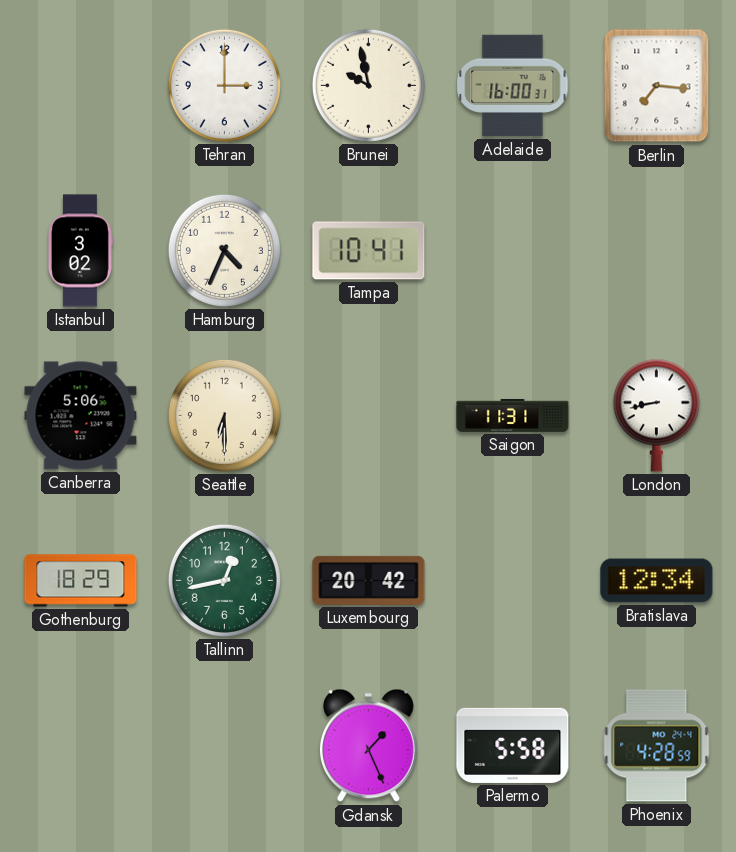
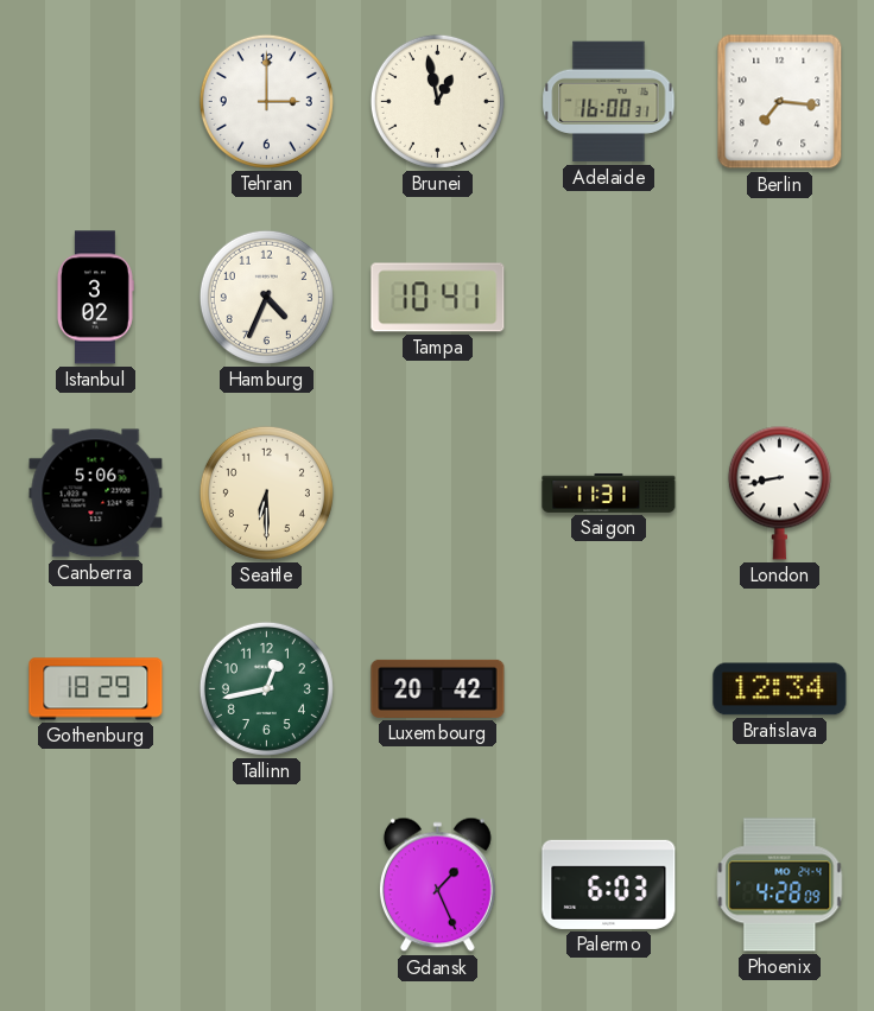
Brunei: 9:58 -> 12:58
Palermo: 5:58 -> 6:03
Phoenix: 4:28:59 -> 4:28:09
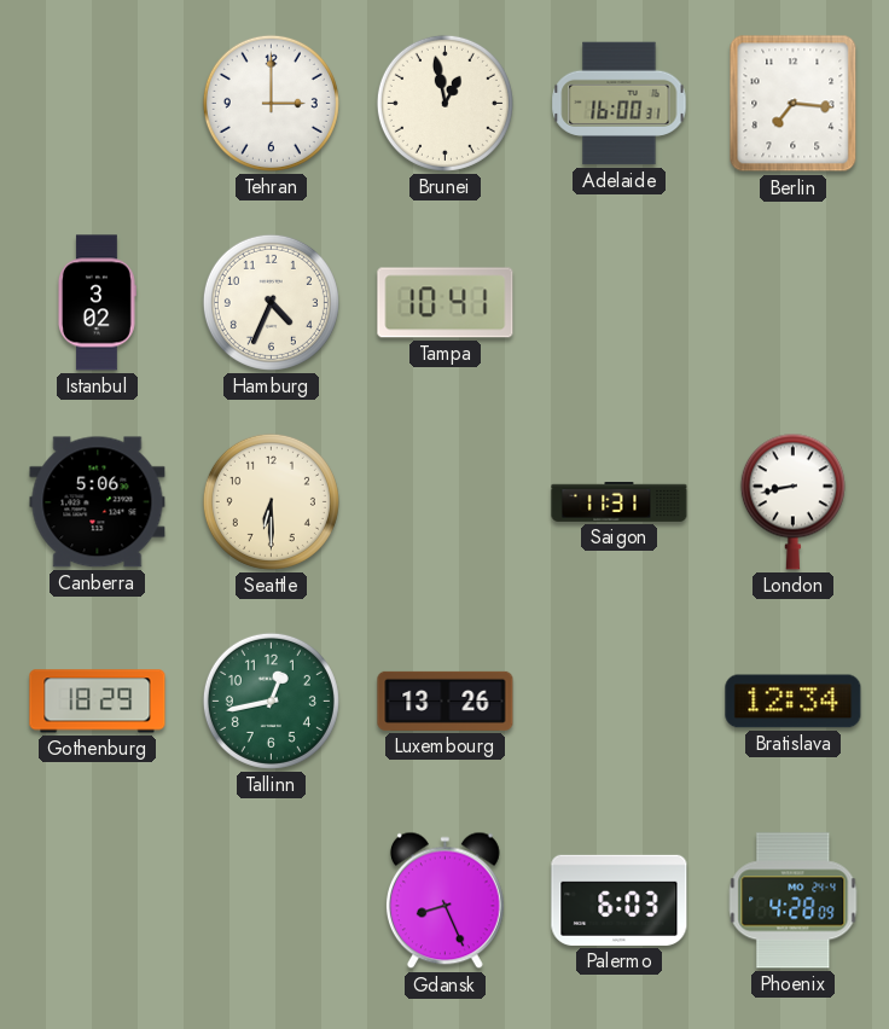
Luxembourg: 20:42 -> 13:26
Gdansk: 1:26 -> 8:26
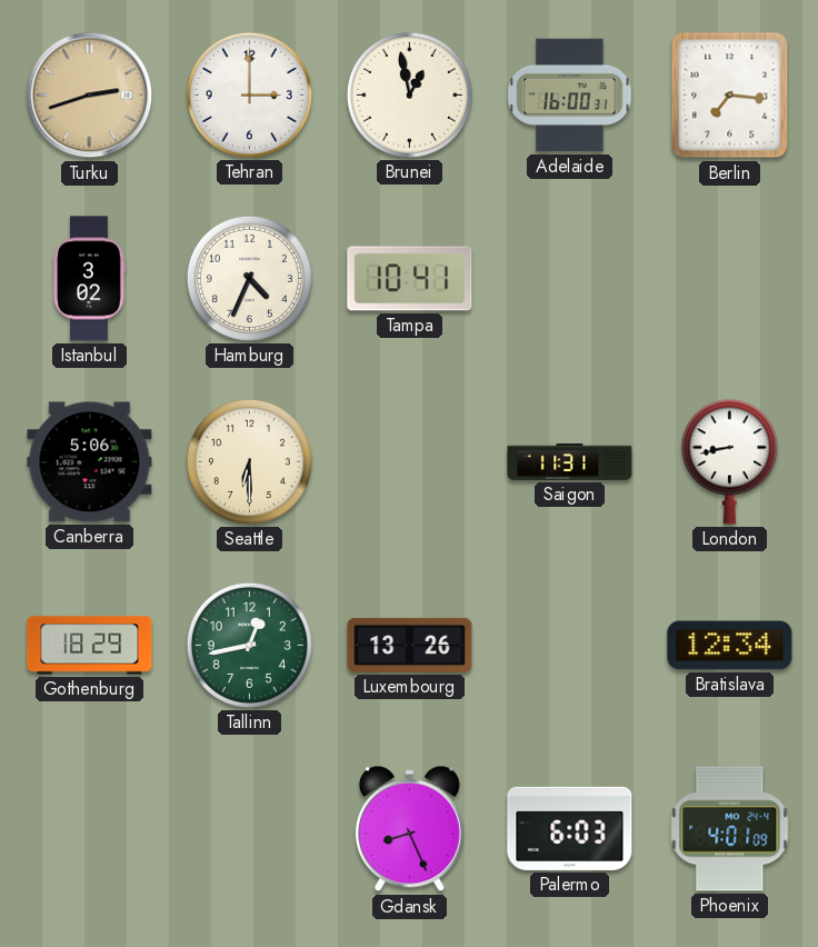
Turku: none -> 2:42
Phoenix: 4:28 -> 4:01
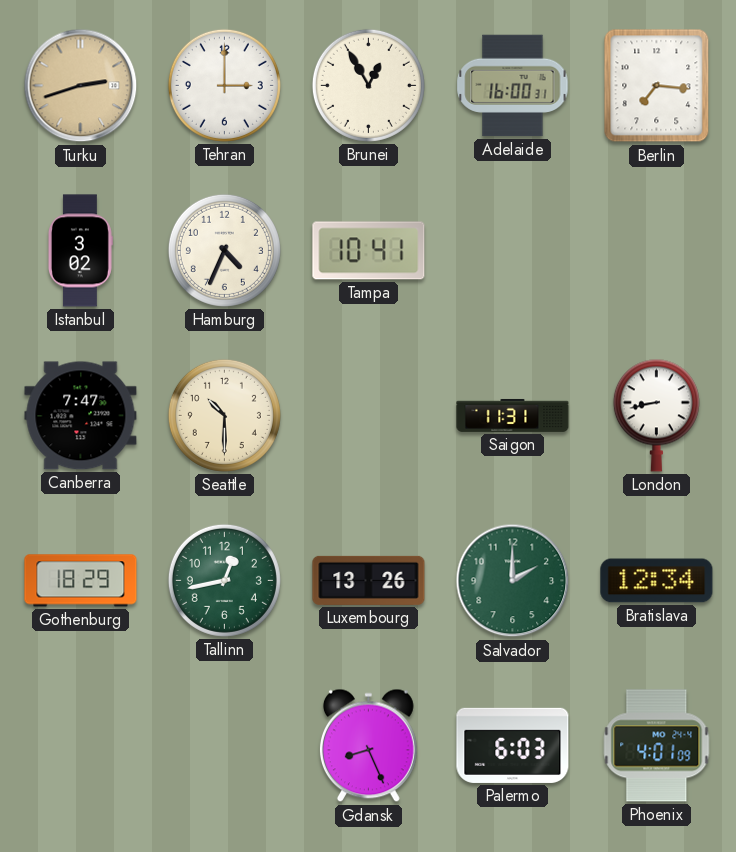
Brunei: 12:58 -> 12:55
Canberra: 5:06 -> 7:47
Seattle: 6:30 -> 10:30
Salvador: none -> 2:00
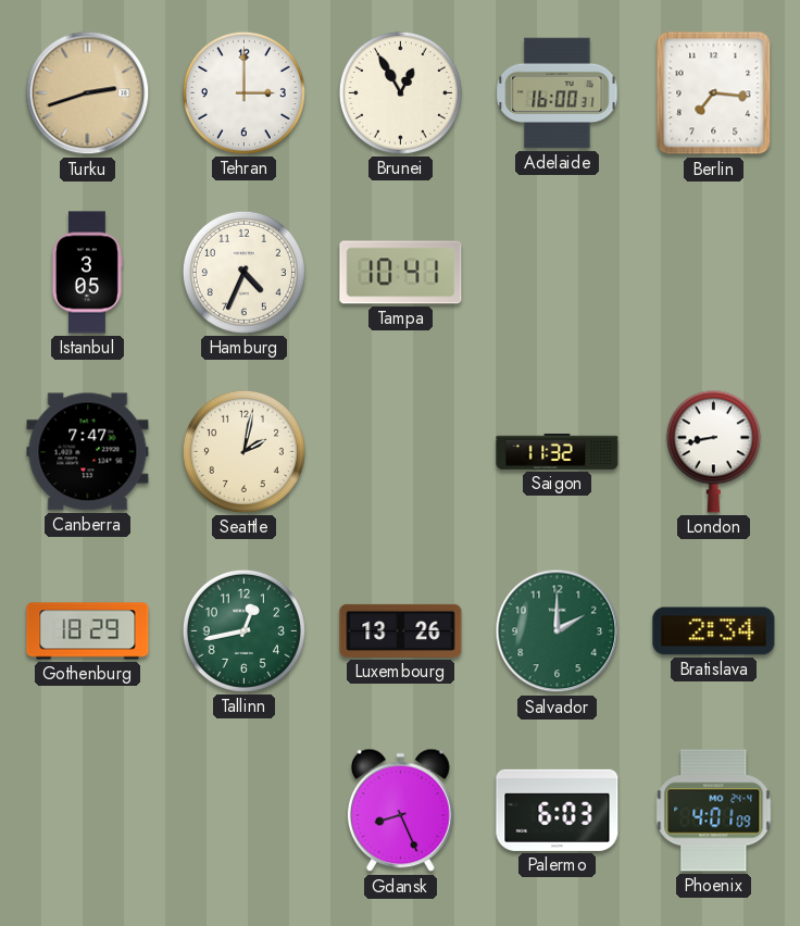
Istanbul: 3:02 -> 3:05
Seattle: 10:30 -> 2:02
Saigon: 11:31 -> 11:32
Bratislava: 12:34 -> 2:34
